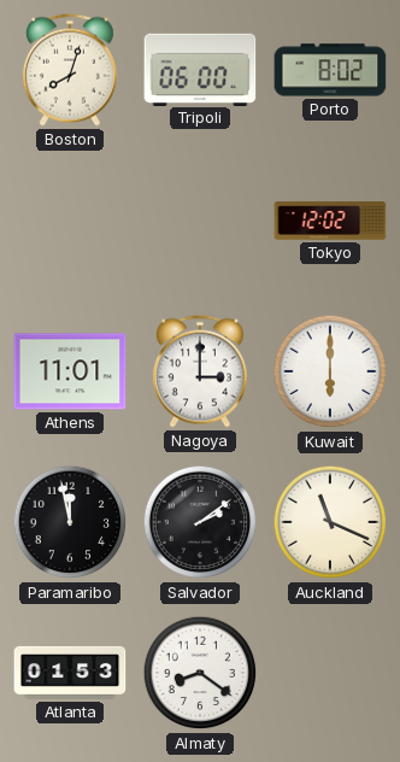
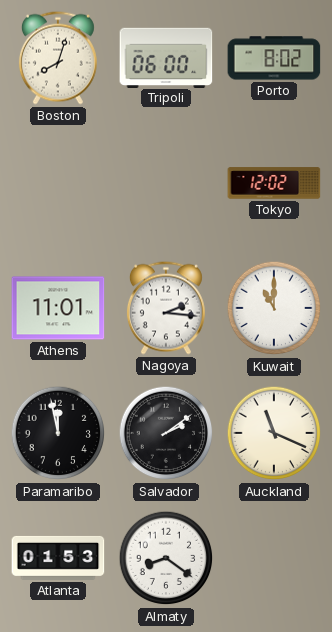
Nagoya: 3:00 -> 2:16
Kuwait: 6:00 -> 11:00
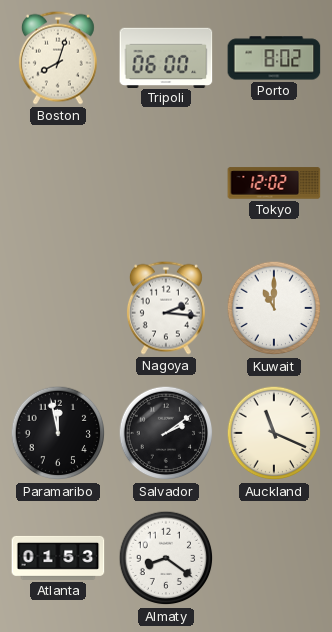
Athens: 11:01 -> none
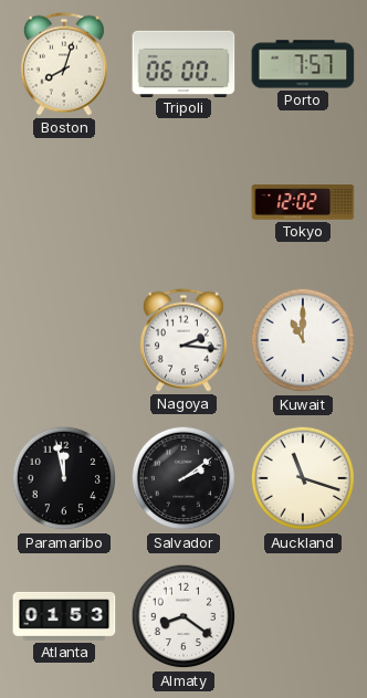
Porto: 8:02 -> 7:57
Auckland: 11:19 -> 11:18
